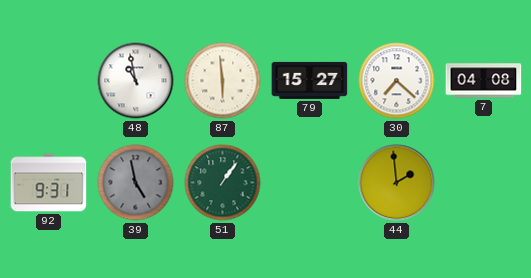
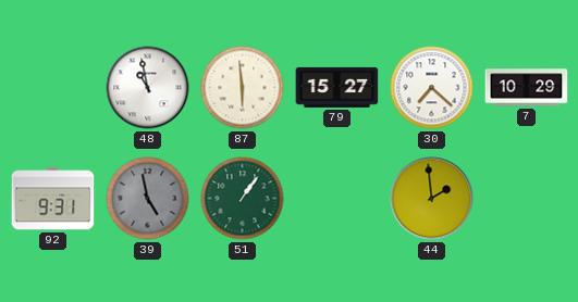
7: 04:08 -> 10:29
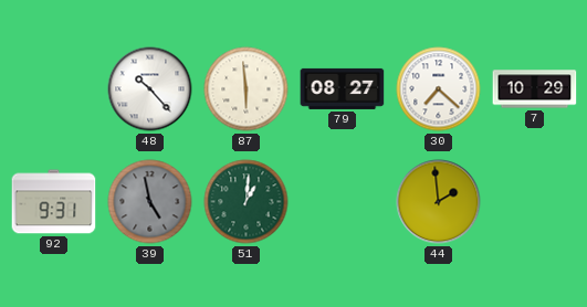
48: 10:58 -> 10:23
79: 15:27 -> 08:27
51: 1:06 -> 1:01
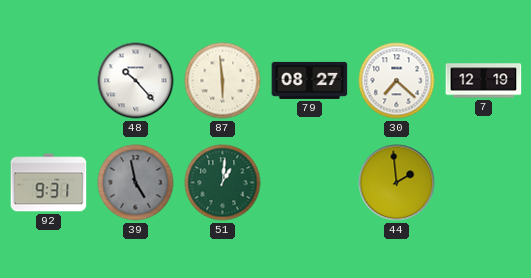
7: 10:29 -> 12:19
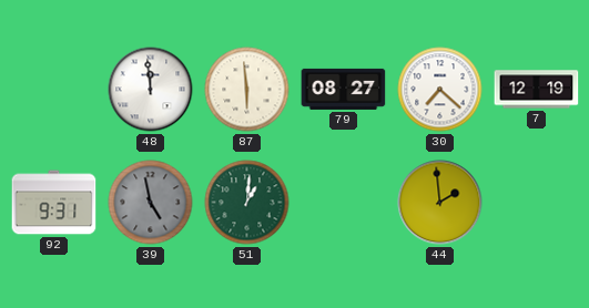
48: 10:23 -> 11:59
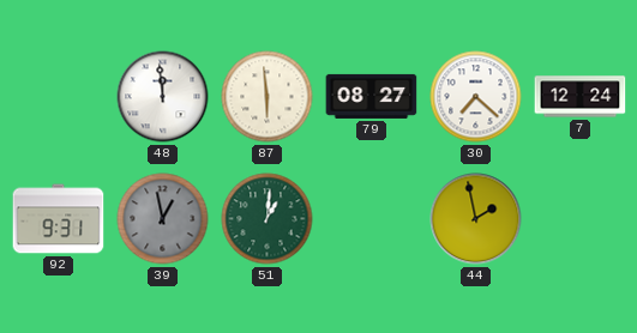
7: 12:19 -> 12:24
39: 4:58 -> 12:58
44: 1:59 -> 1:58
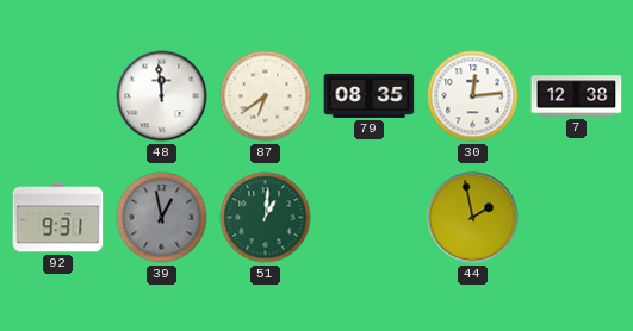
87: 5:59 -> 6:39
79: 08:27 -> 08:35
30: 7:22 -> 12:14
7: 12:24 -> 12:38
